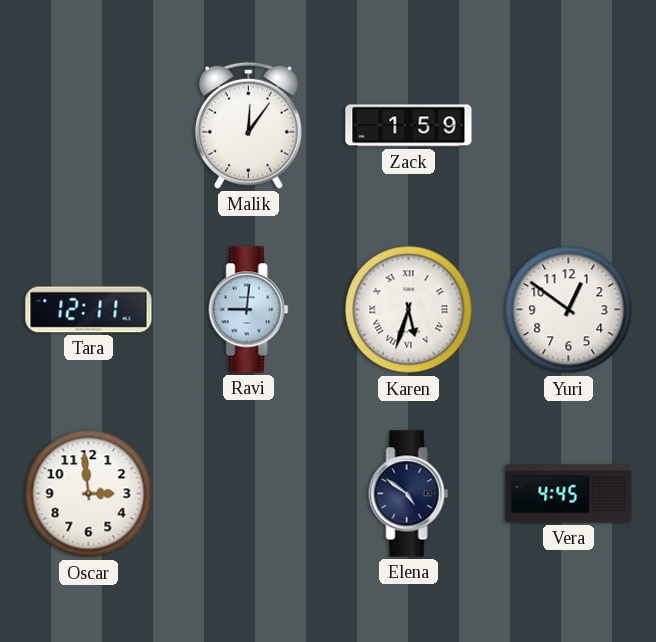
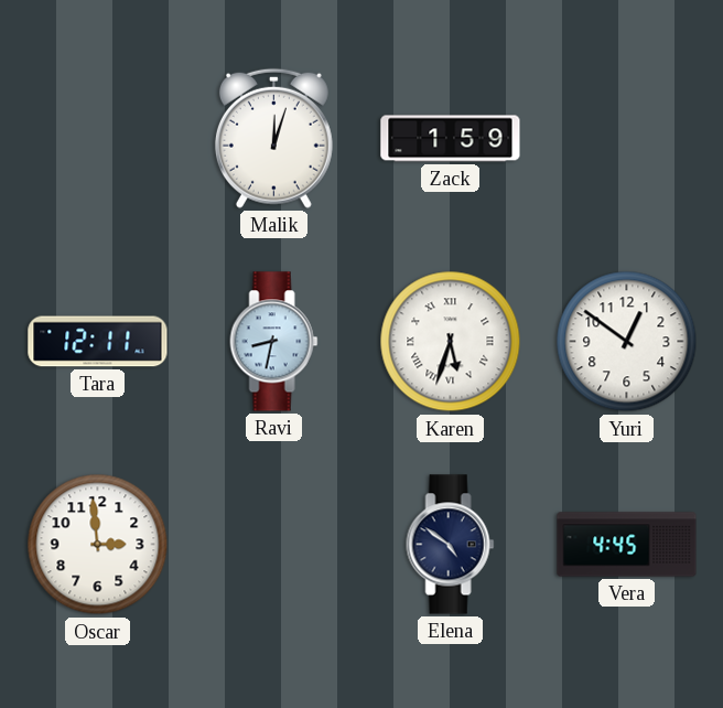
Malik: 12:06 -> 12:03
Ravi: 9:01 -> 8:32
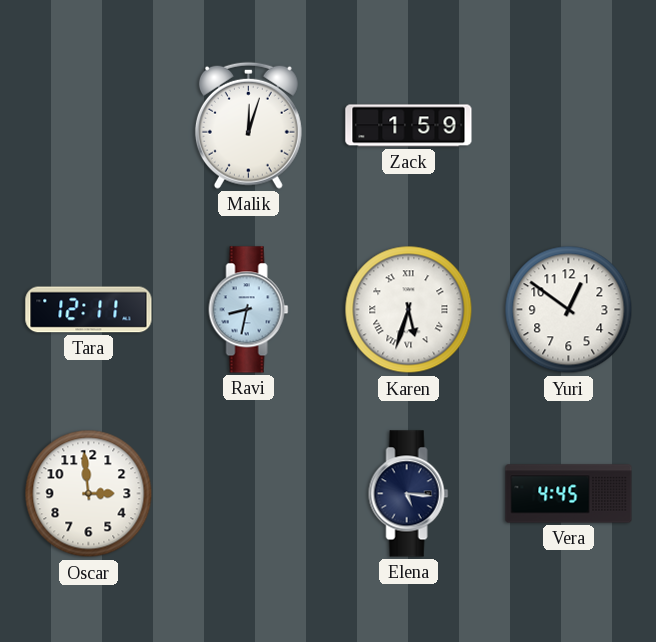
Elena: 4:51 -> 5:16
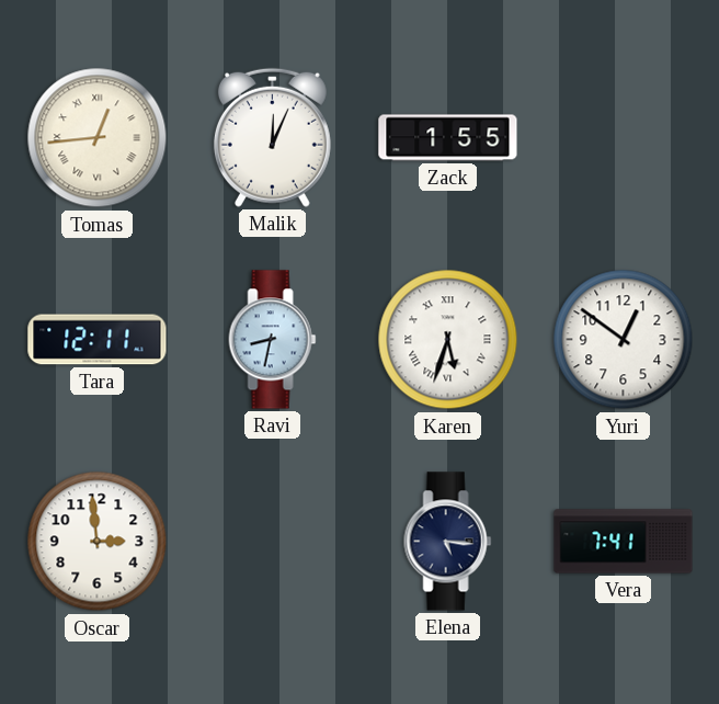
Tomas: none -> 12:44
Malik: 12:03 -> 12:04
Zack: 1:59 -> 1:55
Vera: 4:45 -> 7:41
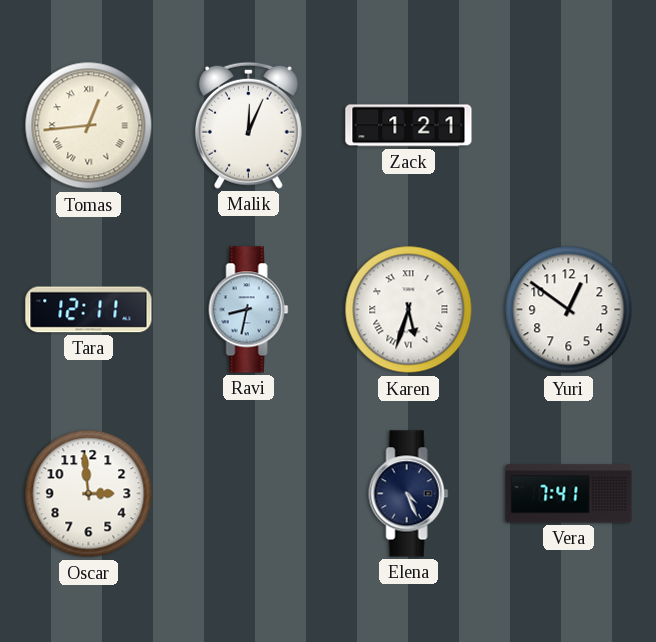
Zack: 1:55 -> 1:21
Elena: 5:16 -> 4:26
